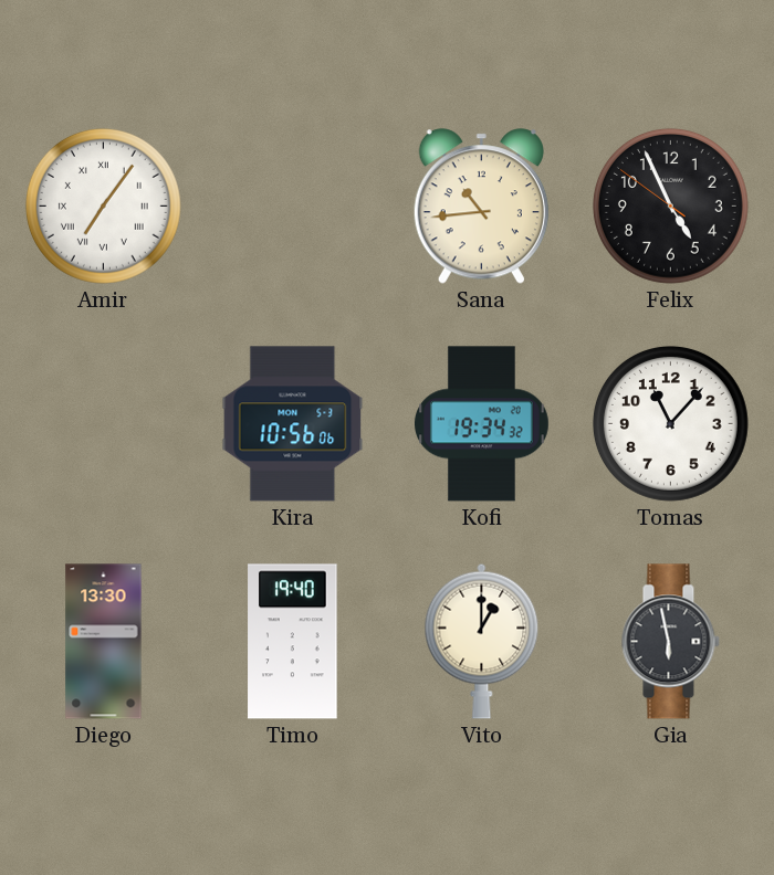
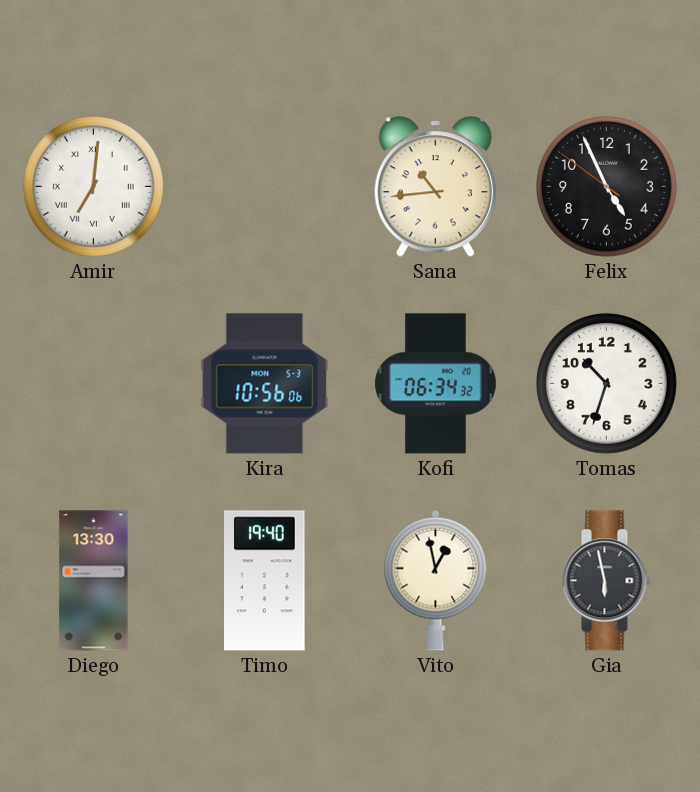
Amir: 7:06 -> 7:01
Kofi: 19:34 -> 06:34
Tomas: 11:07 -> 10:33
Vito: 1:00 -> 12:58
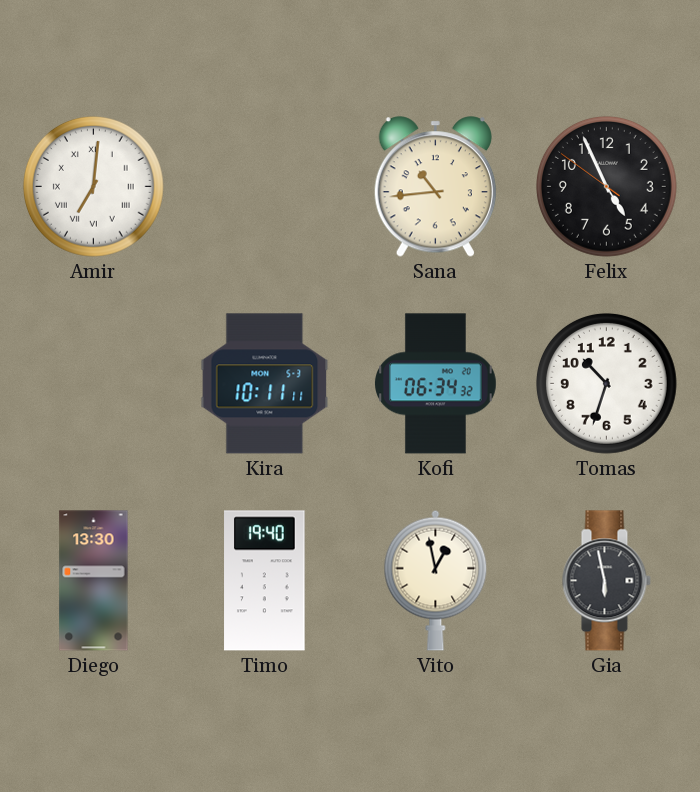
Kira: 10:56 -> 10:11
